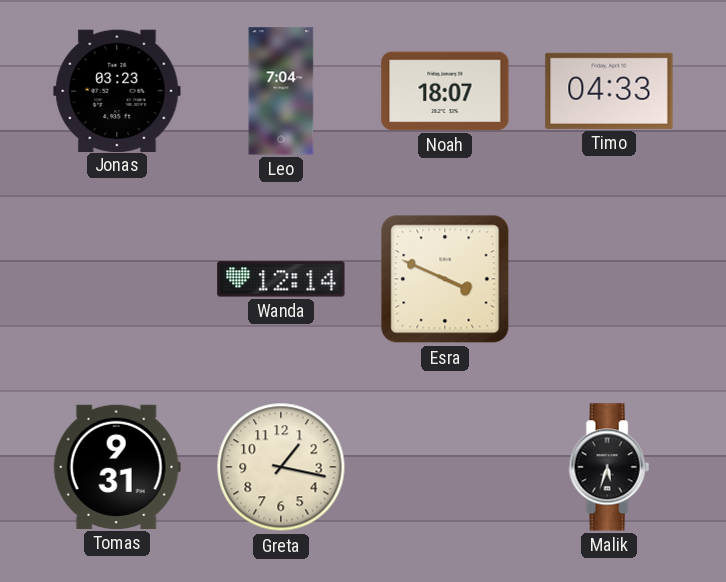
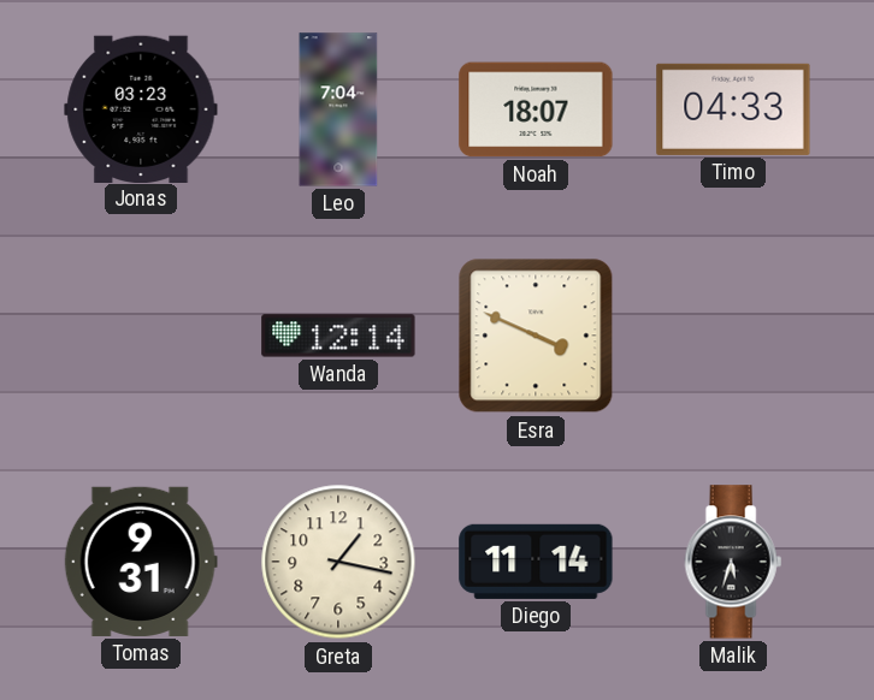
Diego: none -> 11:14
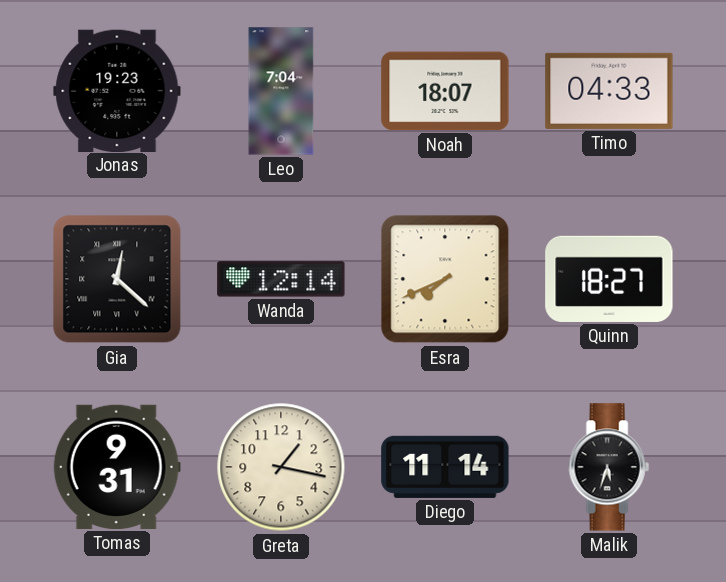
Jonas: 03:23 -> 19:23
Gia: none -> 12:22
Esra: 3:49 -> 7:41
Quinn: none -> 18:27
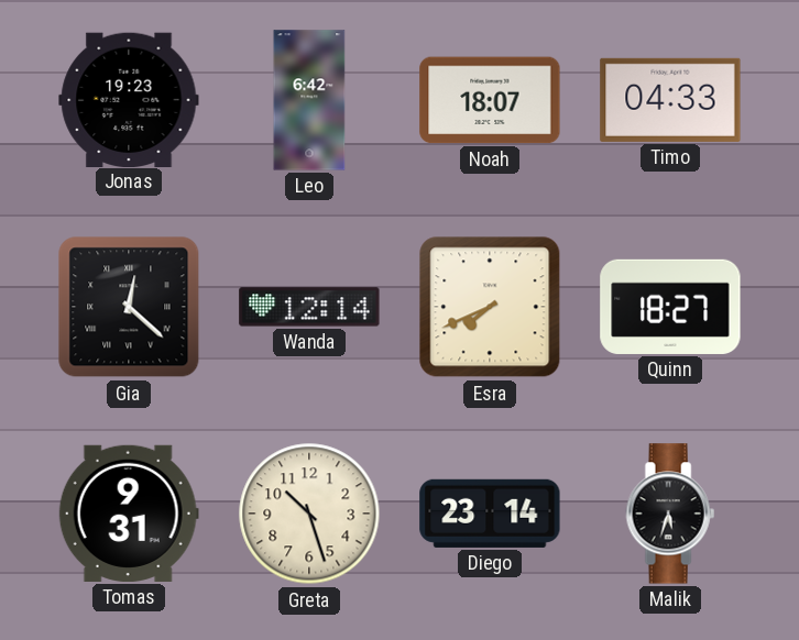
Leo: 7:04 -> 6:42
Greta: 1:17 -> 10:27
Diego: 11:14 -> 23:14
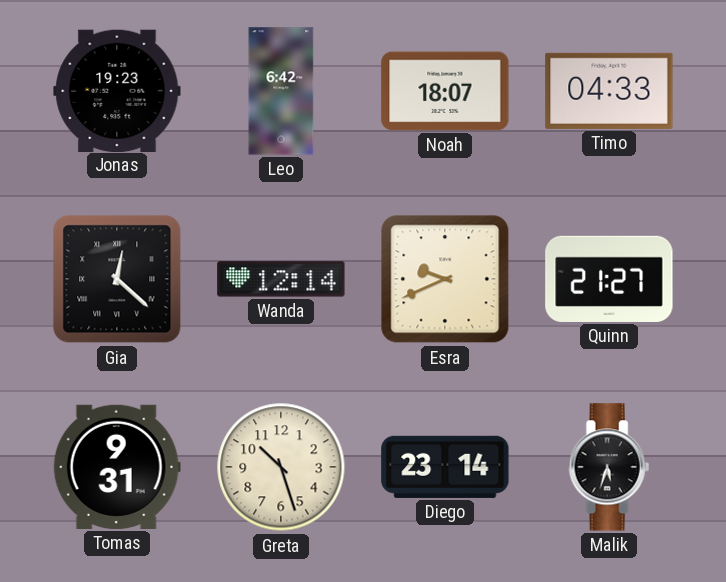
Esra: 7:41 -> 9:41
Quinn: 18:27 -> 21:27
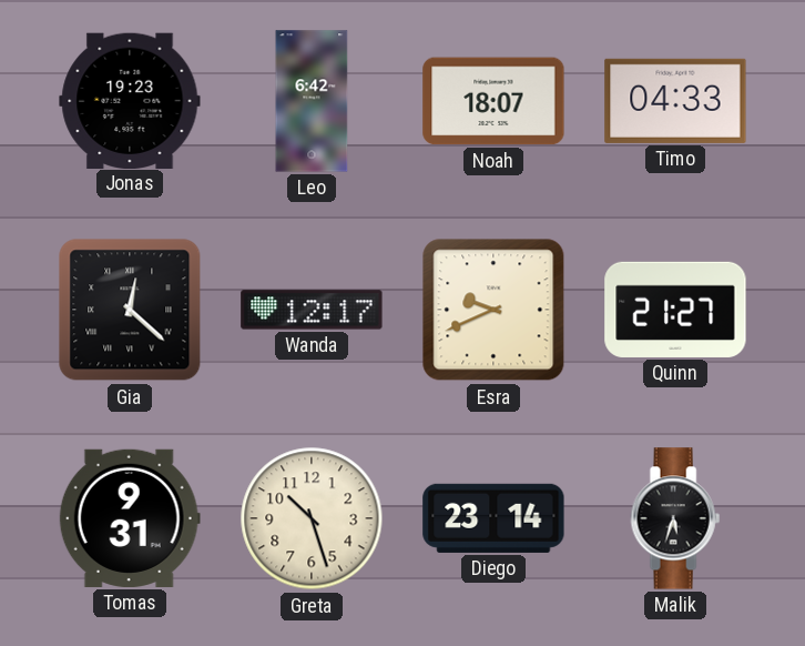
Wanda: 12:14 -> 12:17
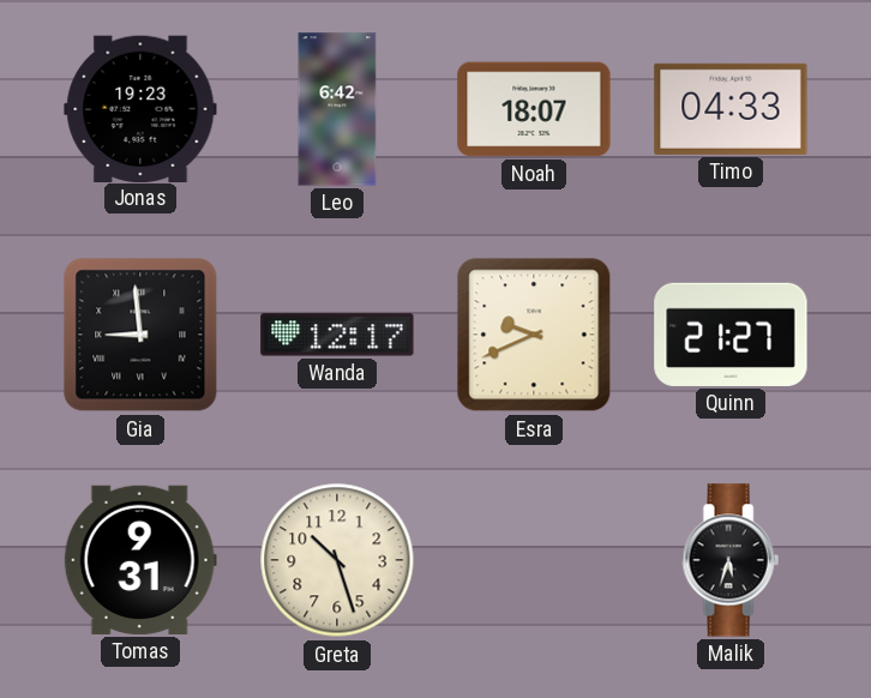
Gia: 12:22 -> 8:59
Diego: 23:14 -> none
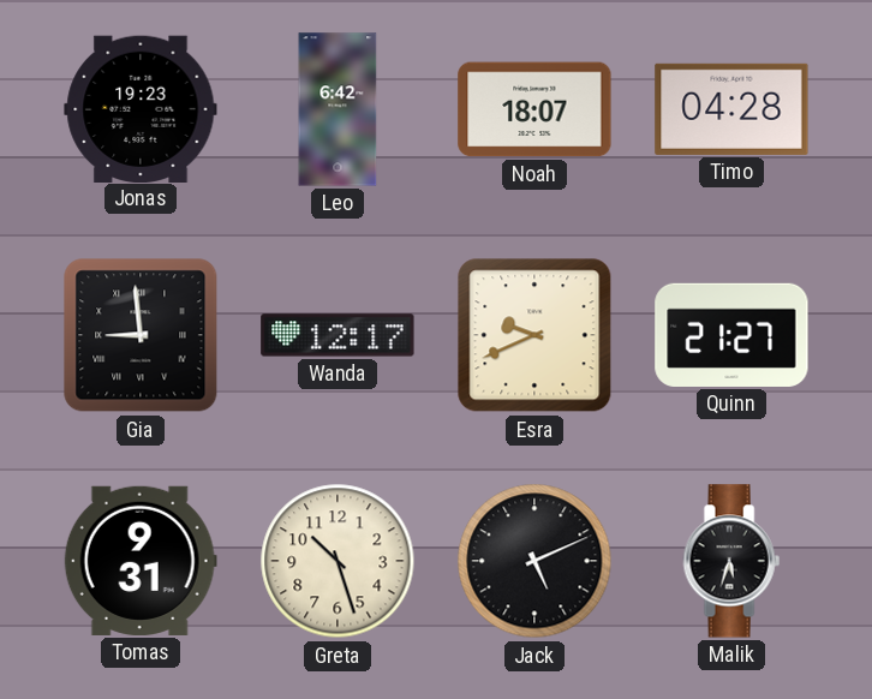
Timo: 04:33 -> 04:28
Jack: none -> 5:11
